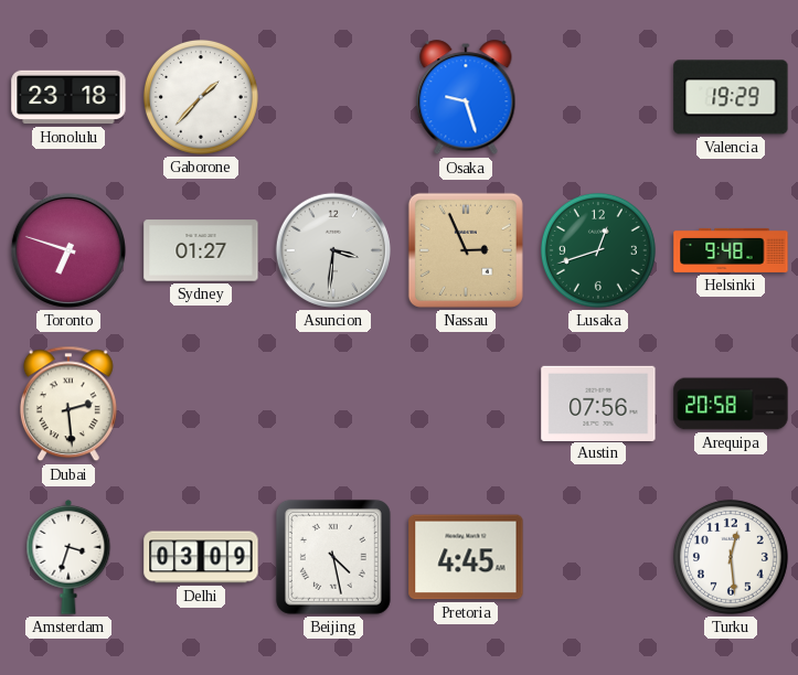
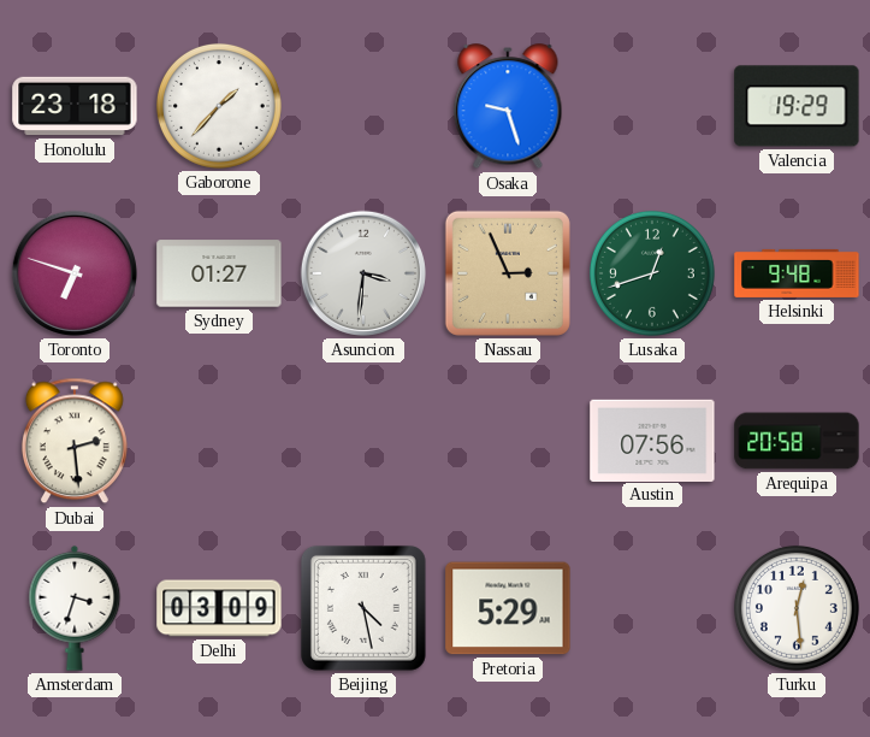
Pretoria: 4:45 -> 5:29
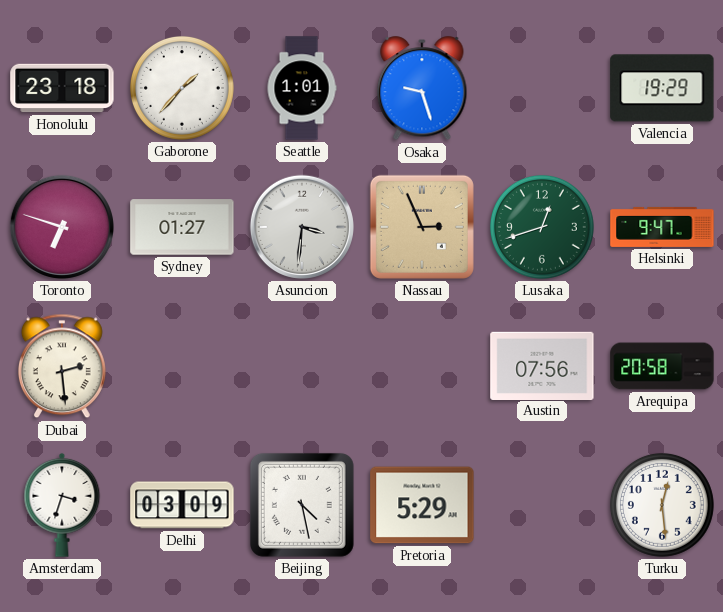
Seattle: none -> 1:01
Helsinki: 9:48 -> 9:47
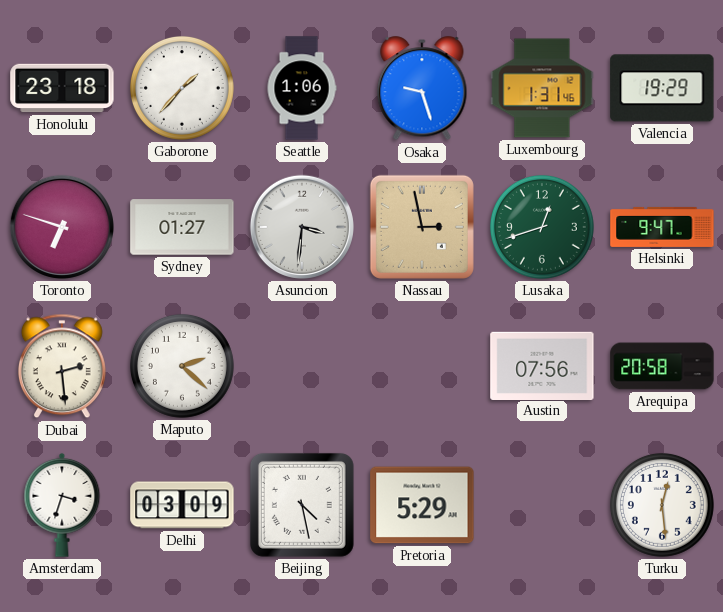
Seattle: 1:01 -> 1:06
Luxembourg: none -> 1:31
Nassau: 2:56 -> 2:58
Maputo: none -> 2:22
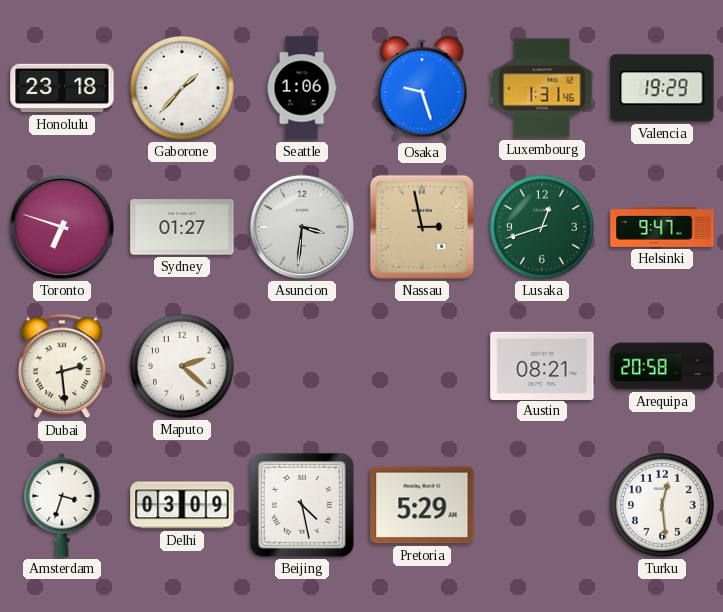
Austin: 07:56 -> 08:21
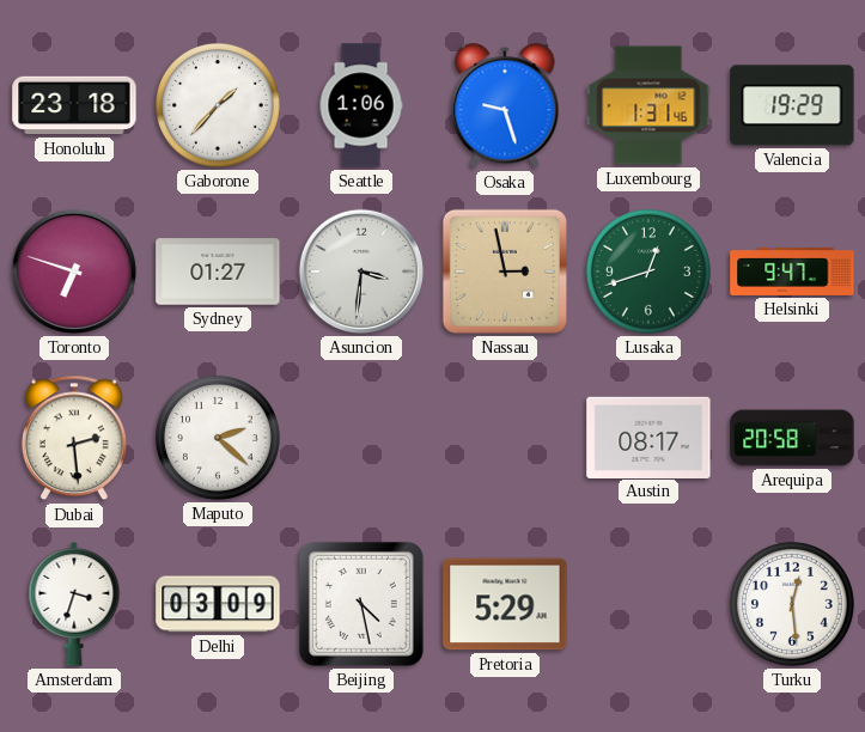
Austin: 08:21 -> 08:17
